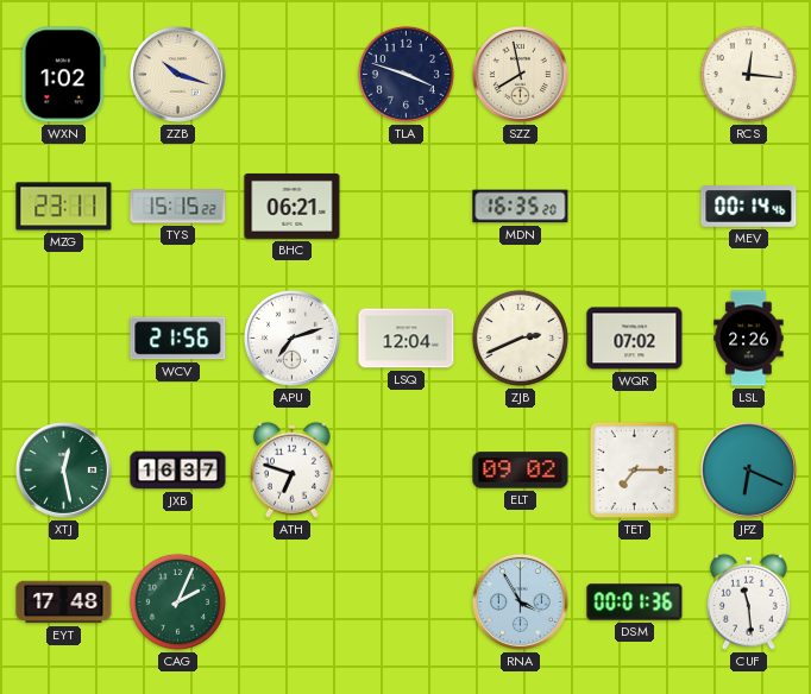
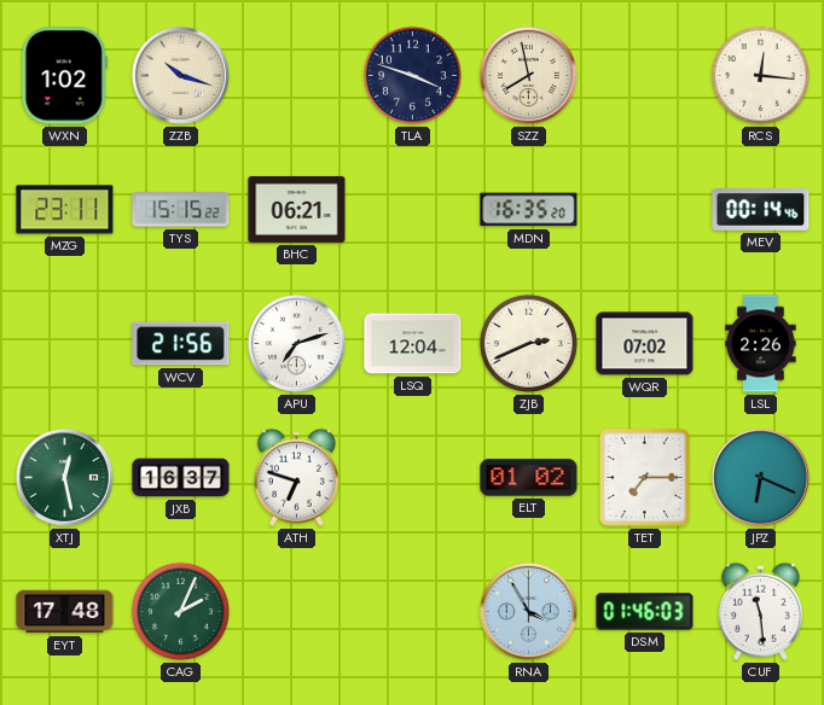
ELT: 09:02 -> 01:02
DSM: 00:01 -> 01:46
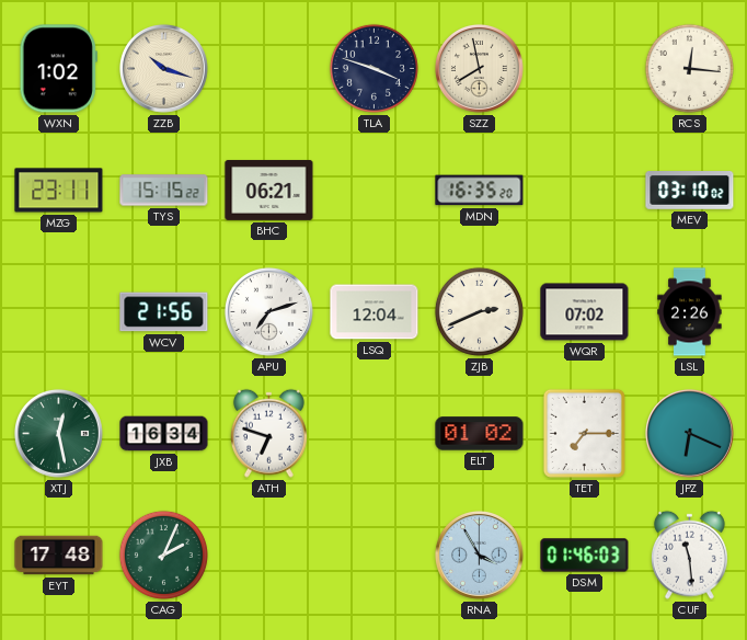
MEV: 00:14 -> 03:10
JXB: 16:37 -> 16:34
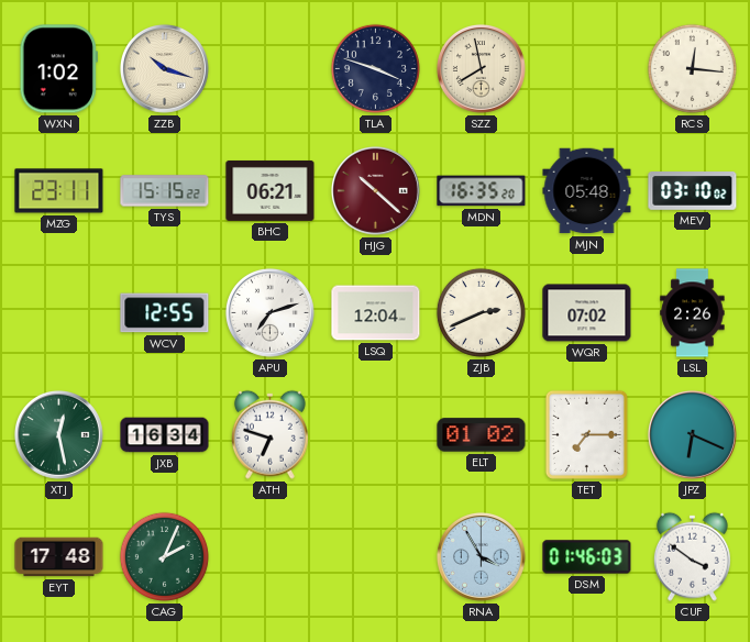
HJG: none -> 10:22
MJN: none -> 05:48
WCV: 21:56 -> 12:55
CUF: 11:29 -> 3:51
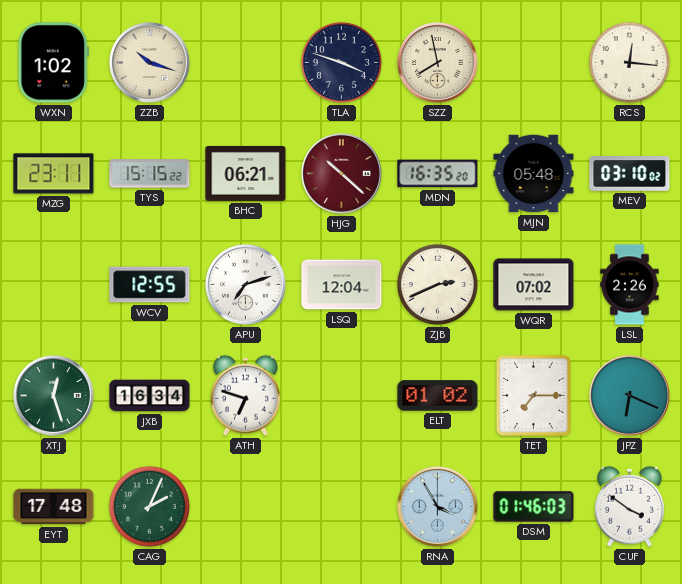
XTJ: 12:28 -> 12:27
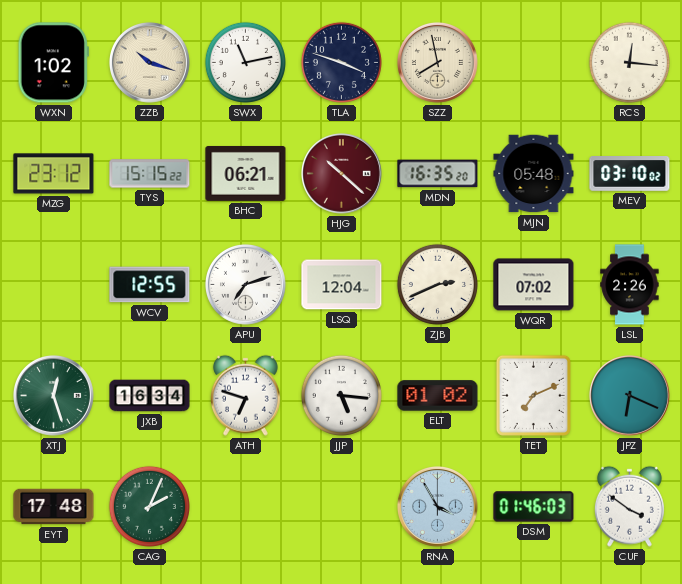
SWX: none -> 11:13
MZG: 23:11 -> 23:12
JJP: none -> 5:16
TET: 7:15 -> 7:11
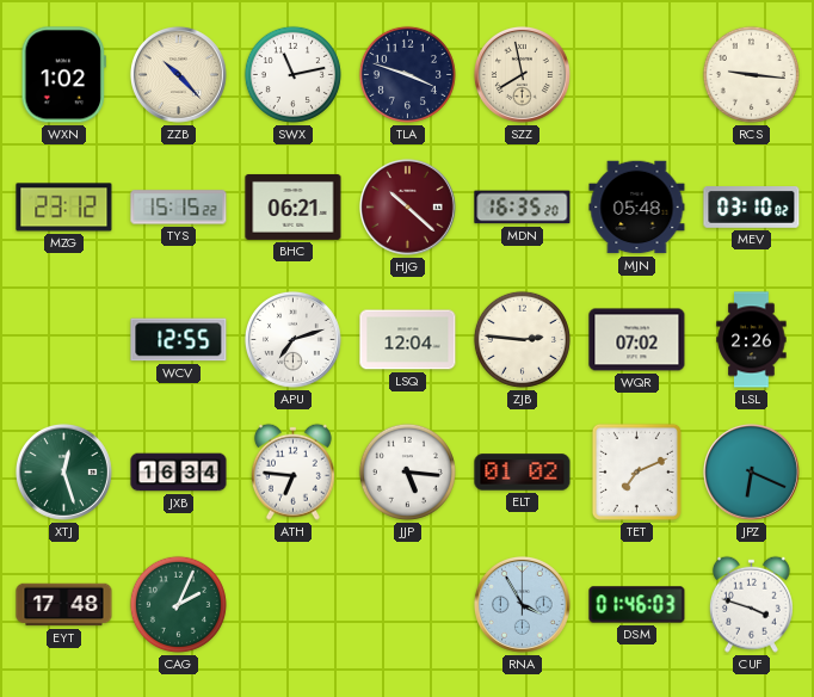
ZZB: 10:18 -> 10:23
RCS: 12:16 -> 9:16
ZJB: 2:41 -> 2:46
ATH: 6:48 -> 6:46
CUF: 3:51 -> 3:48
